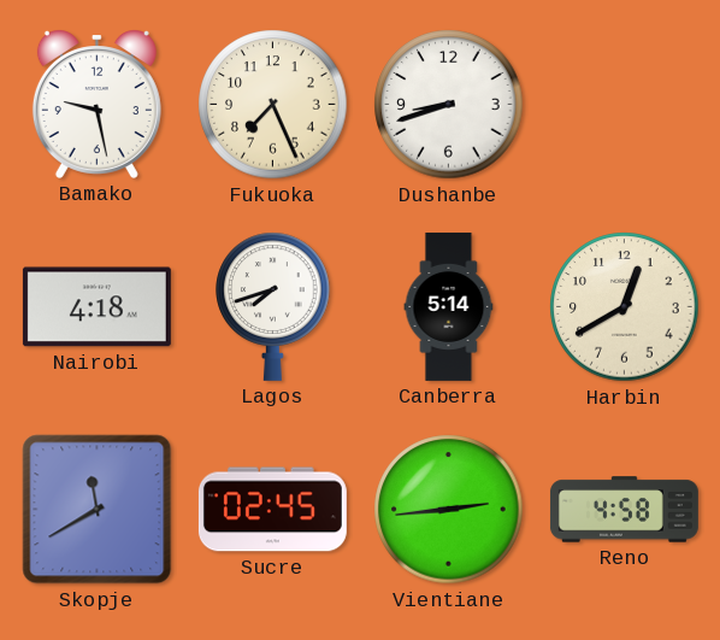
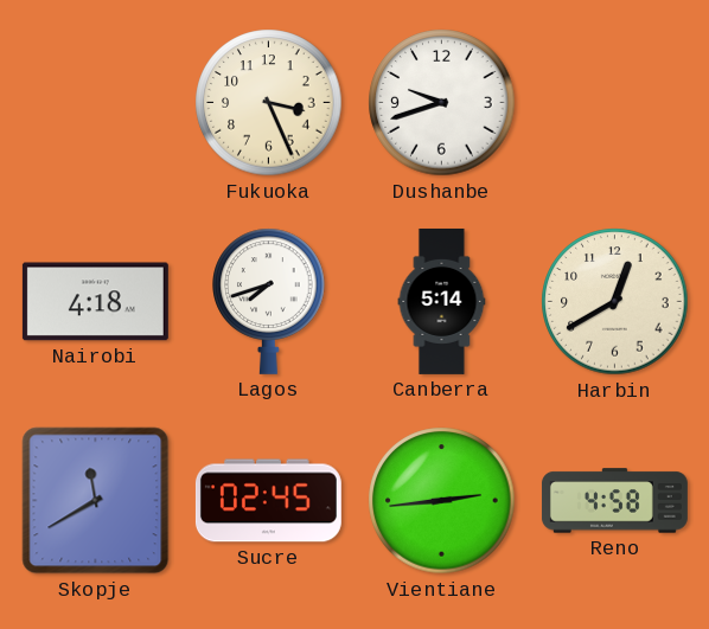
Bamako: 9:28 -> none
Fukuoka: 7:26 -> 3:26
Dushanbe: 8:42 -> 9:42
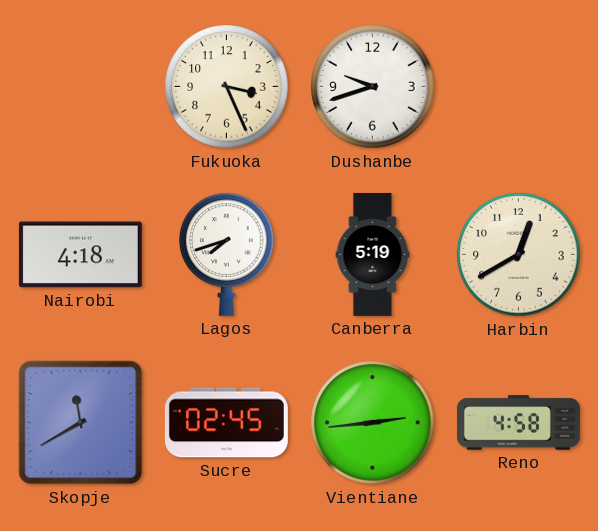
Canberra: 5:14 -> 5:19
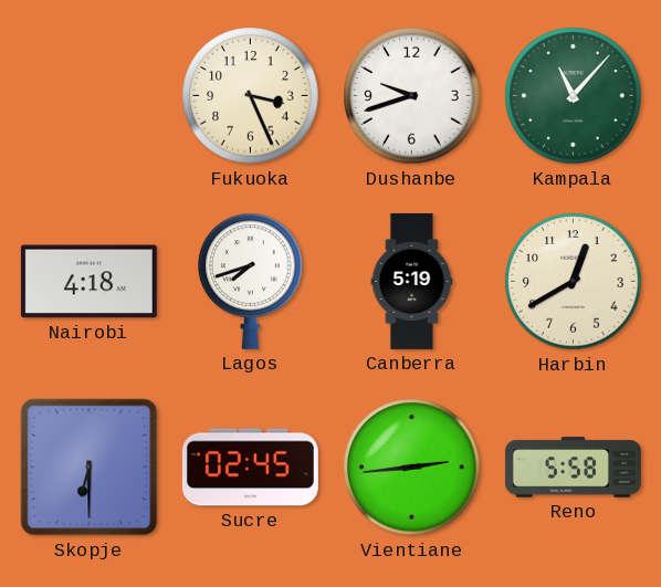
Kampala: none -> 11:07
Skopje: 11:40 -> 6:30
Reno: 4:58 -> 5:58
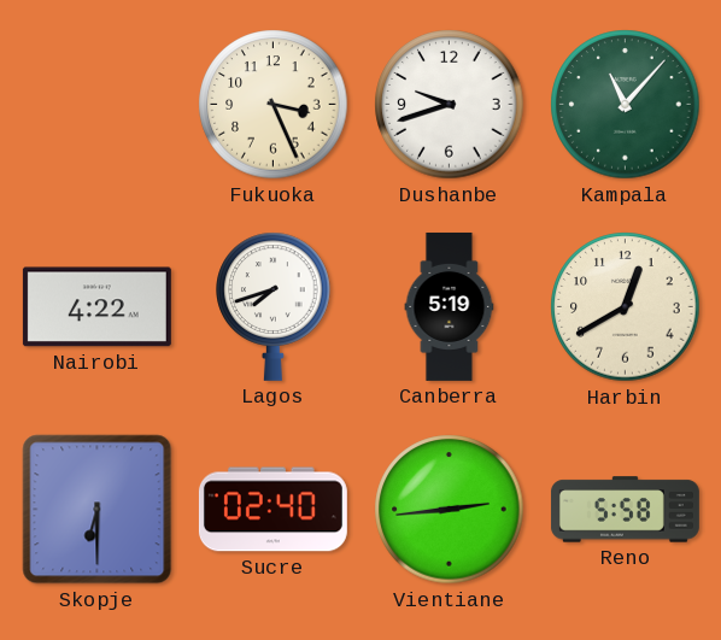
Nairobi: 4:18 -> 4:22
Sucre: 02:45 -> 02:40
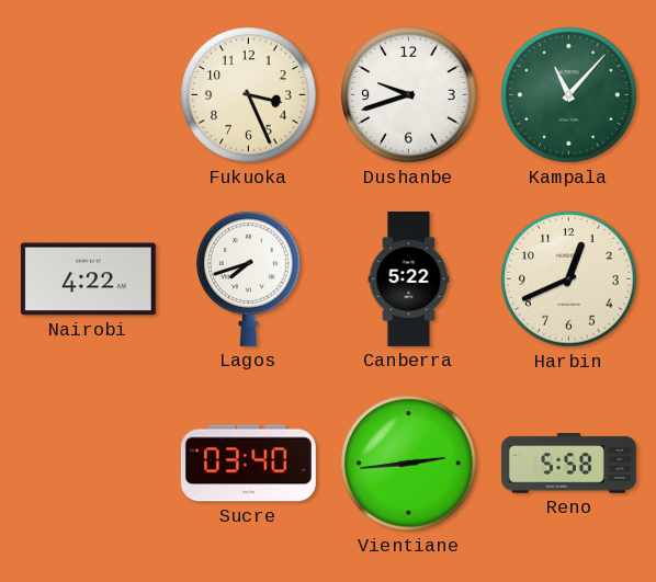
Canberra: 5:19 -> 5:22
Harbin: 12:40 -> 12:41
Skopje: 6:30 -> none
Sucre: 02:40 -> 03:40
